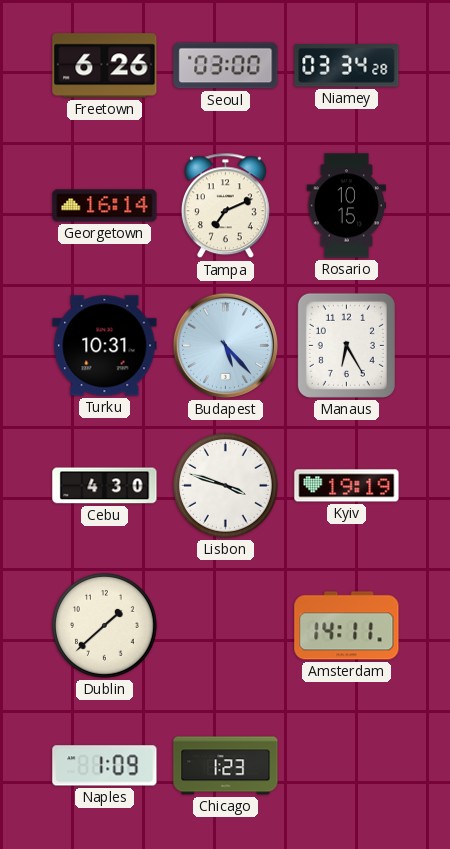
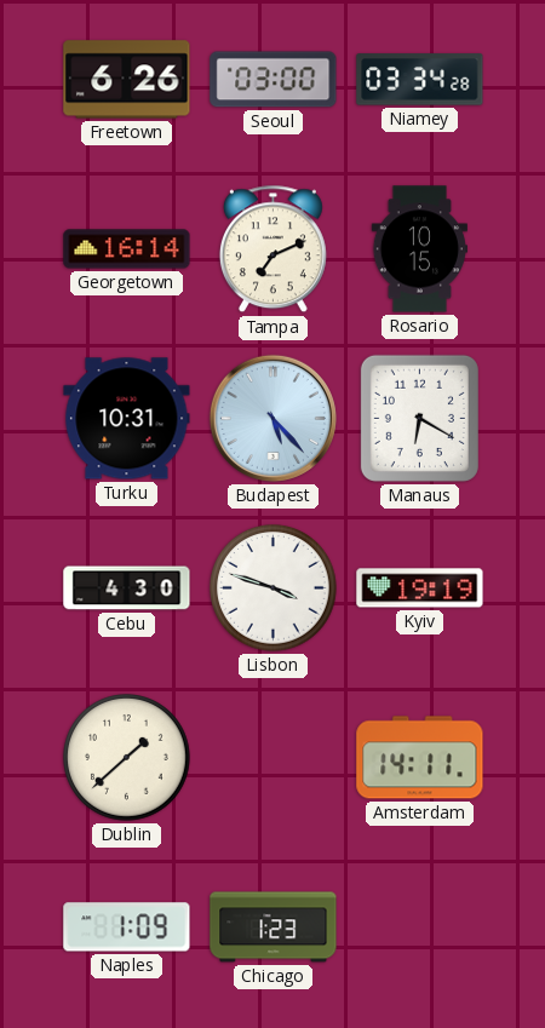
Manaus: 6:25 -> 6:20
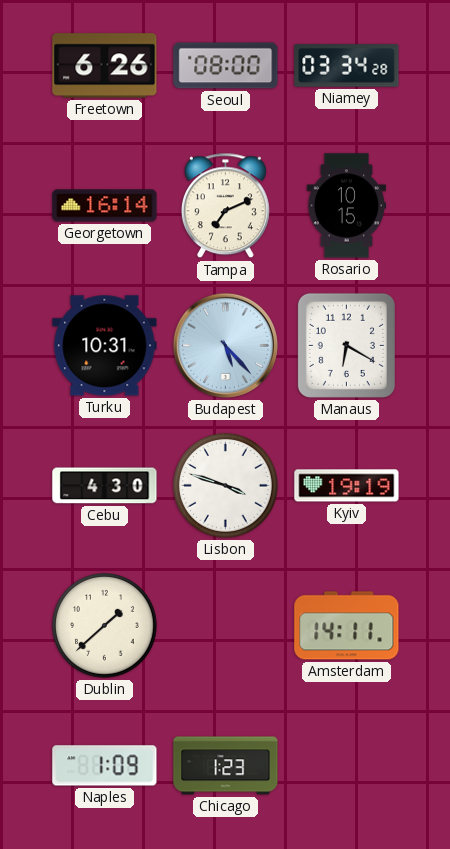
Seoul: 03:00 -> 08:00
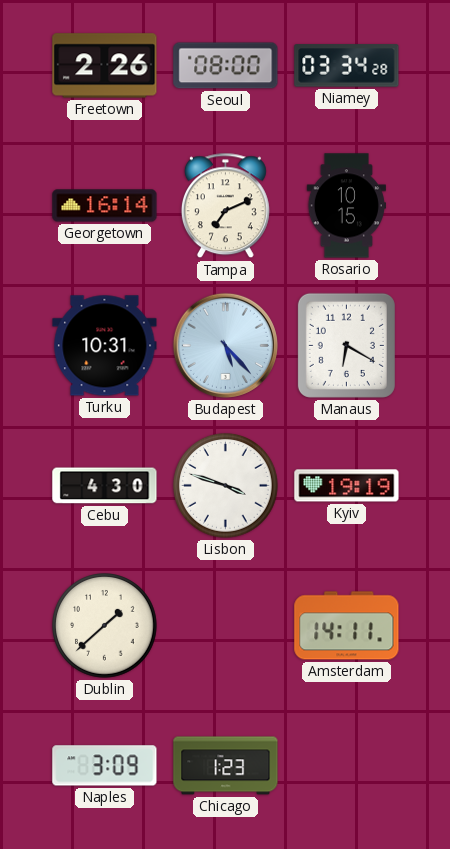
Freetown: 6:26 -> 2:26
Naples: 1:09 -> 3:09
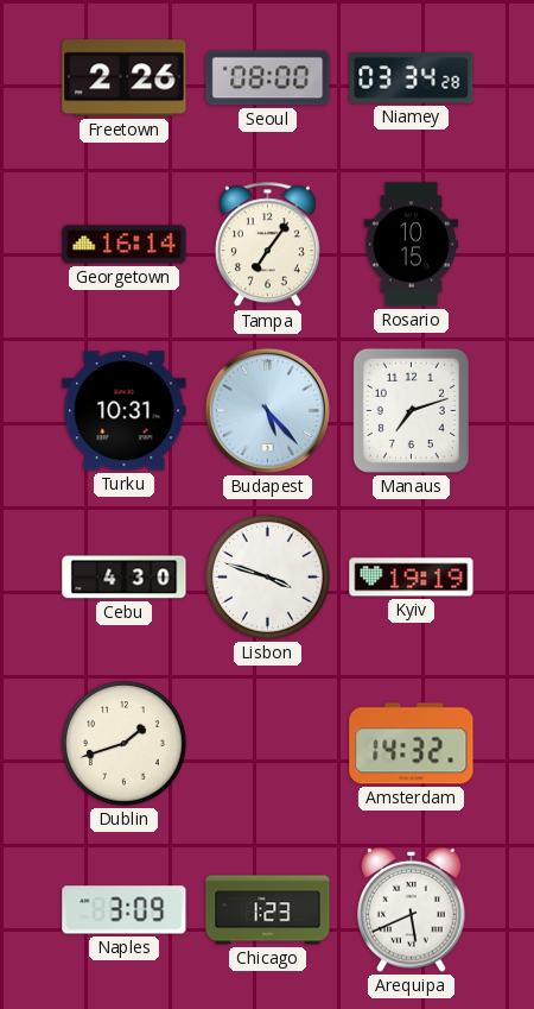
Tampa: 7:11 -> 7:06
Manaus: 6:20 -> 7:12
Dublin: 1:38 -> 1:42
Amsterdam: 14:11 -> 14:32
Arequipa: none -> 5:41
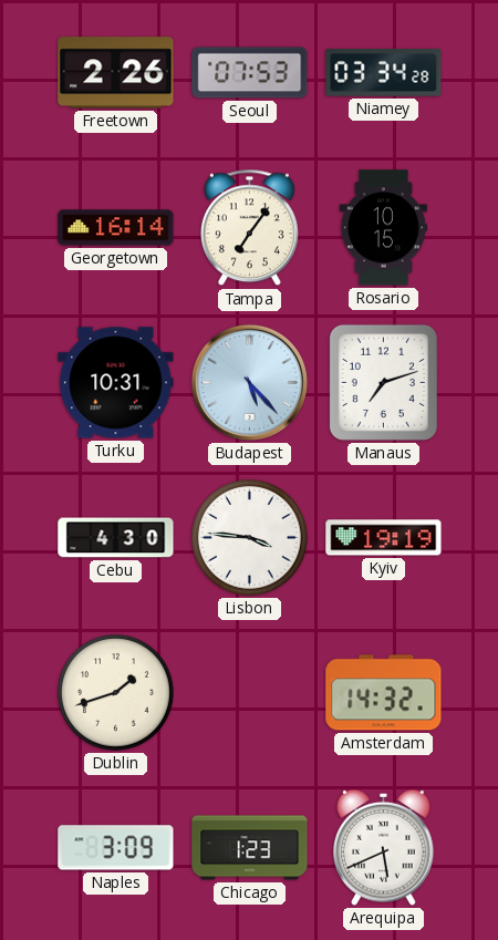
Seoul: 08:00 -> 07:53
Lisbon: 3:48 -> 3:46
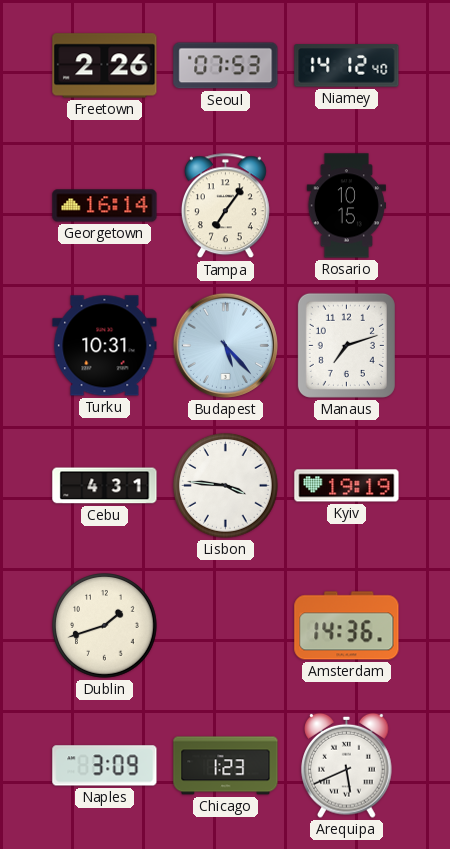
Niamey: 03:34 -> 14:12
Cebu: 4:30 -> 4:31
Amsterdam: 14:32 -> 14:36
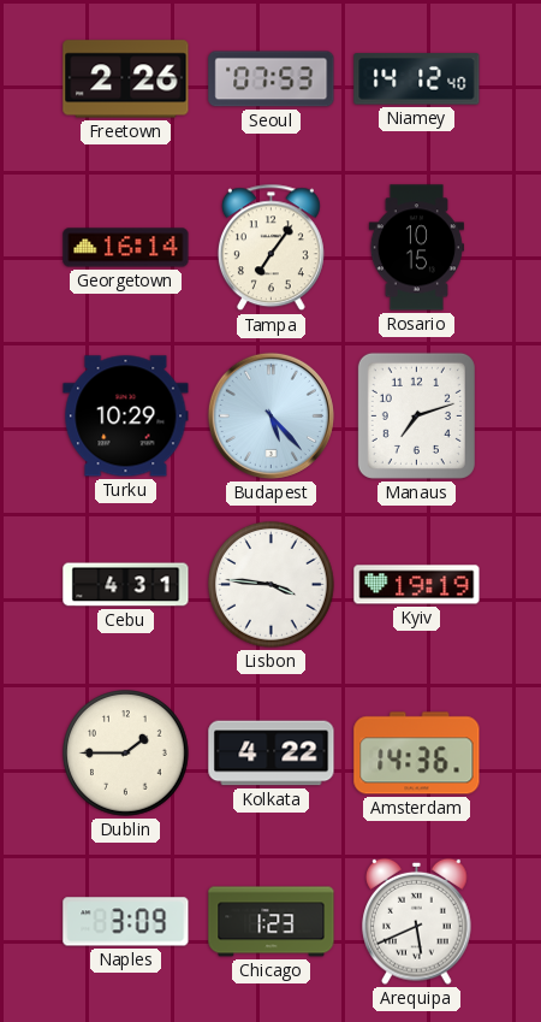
Turku: 10:31 -> 10:29
Dublin: 1:42 -> 1:45
Kolkata: none -> 4:22
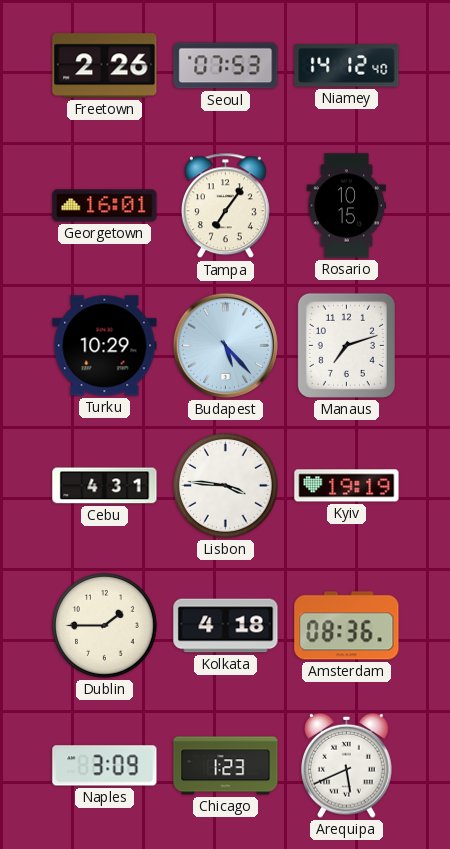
Georgetown: 16:14 -> 16:01
Kolkata: 4:22 -> 4:18
Amsterdam: 14:36 -> 08:36
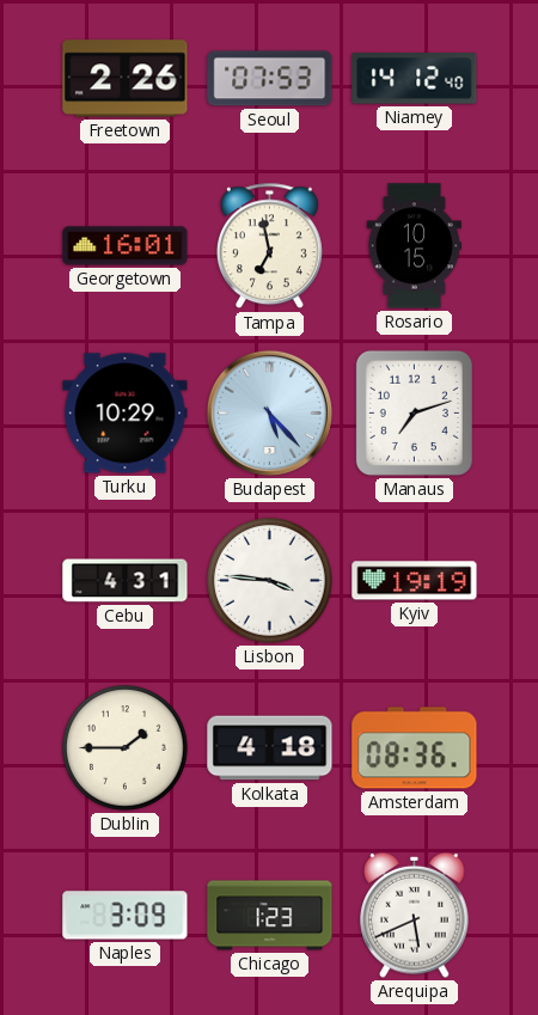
Tampa: 7:06 -> 6:58
